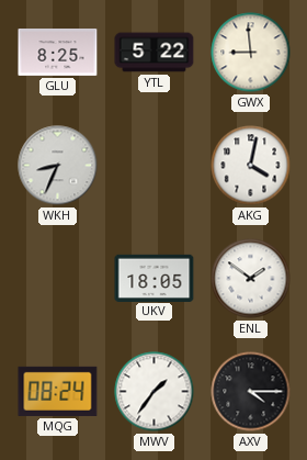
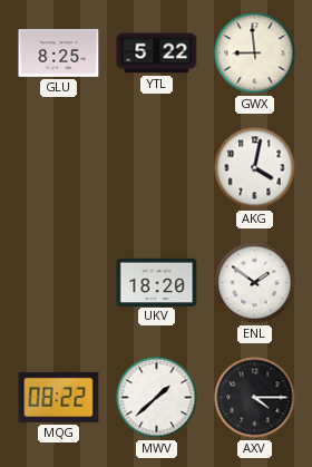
WKH: 8:34 -> none
UKV: 18:05 -> 18:20
MQG: 08:24 -> 08:22
MWV: 1:36 -> 1:38
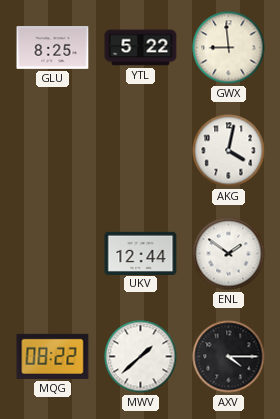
UKV: 18:20 -> 12:44
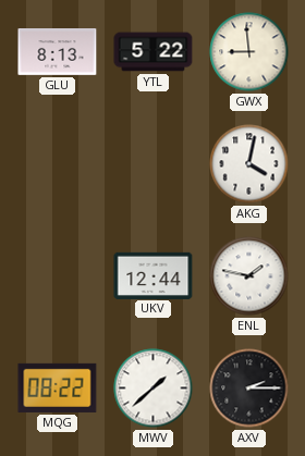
GLU: 8:25 -> 8:13
ENL: 1:51 -> 1:47
AXV: 4:15 -> 2:15
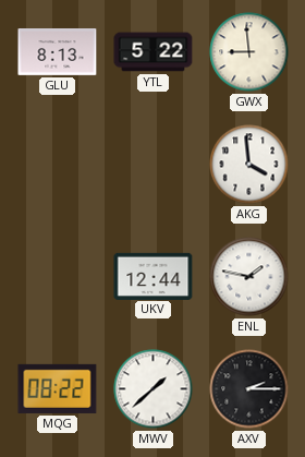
AKG: 4:02 -> 3:59
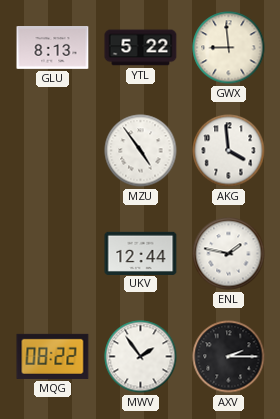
MZU: none -> 4:54
MWV: 1:38 -> 1:54
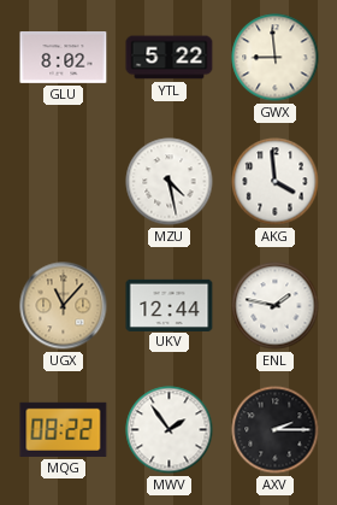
GLU: 8:13 -> 8:02
MZU: 4:54 -> 4:28
UGX: none -> 11:07
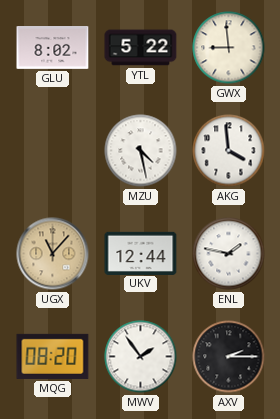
MQG: 08:22 -> 08:20
